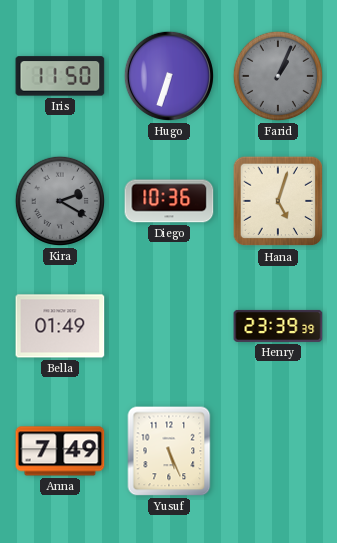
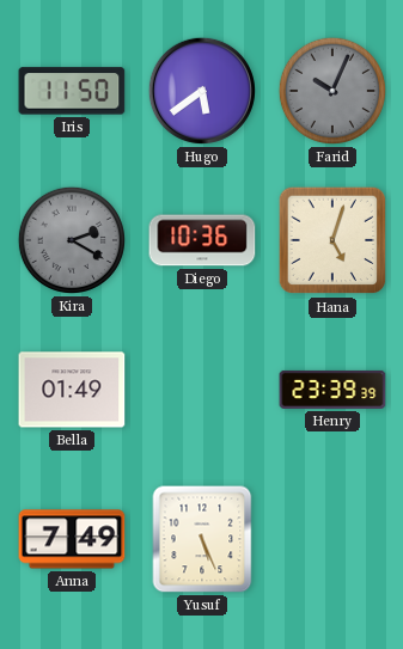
Hugo: 6:33 -> 5:39
Farid: 1:04 -> 10:04
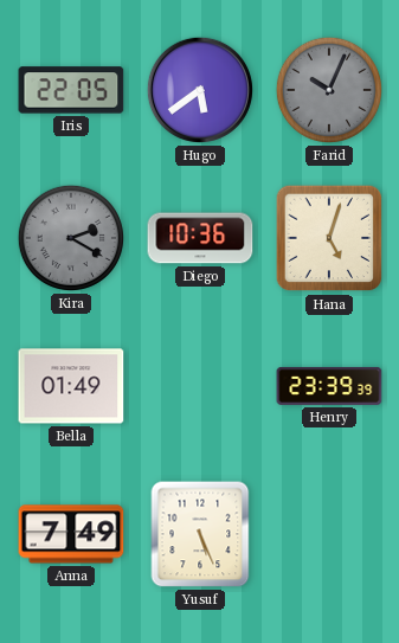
Iris: 11:50 -> 22:05
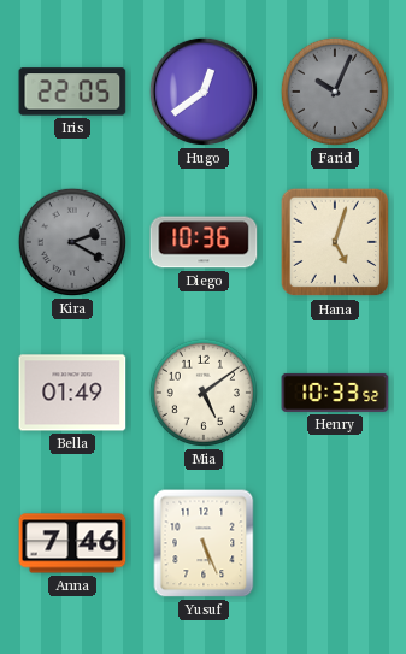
Hugo: 5:39 -> 12:39
Mia: none -> 5:09
Henry: 23:39 -> 10:33
Anna: 7:49 -> 7:46
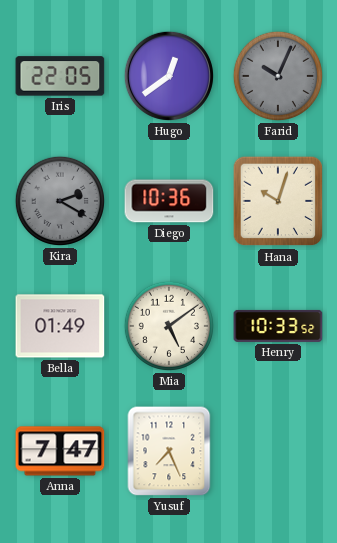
Hana: 5:03 -> 10:03
Anna: 7:46 -> 7:47
Yusuf: 5:26 -> 7:26
